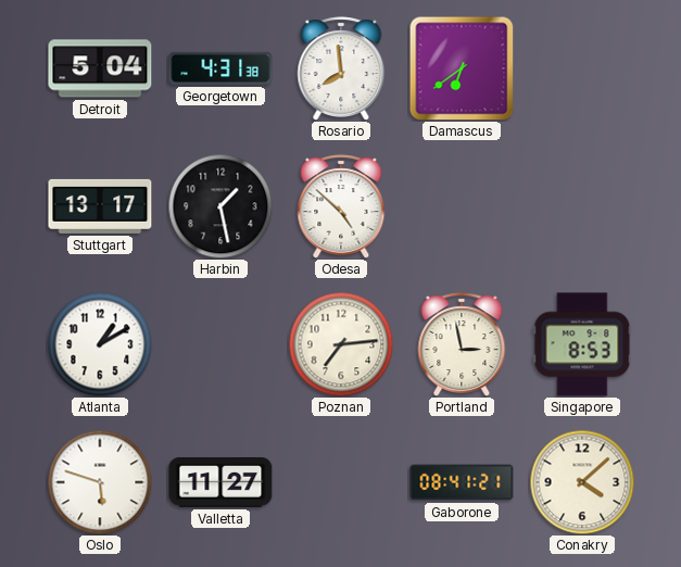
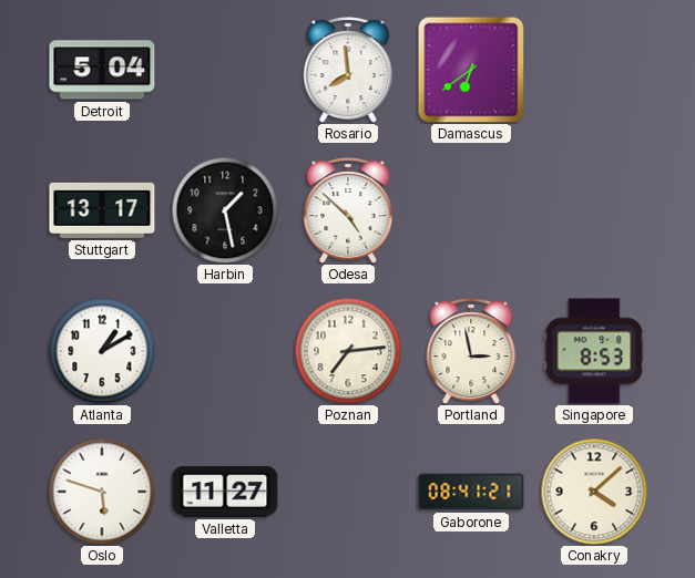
Georgetown: 4:31 -> none
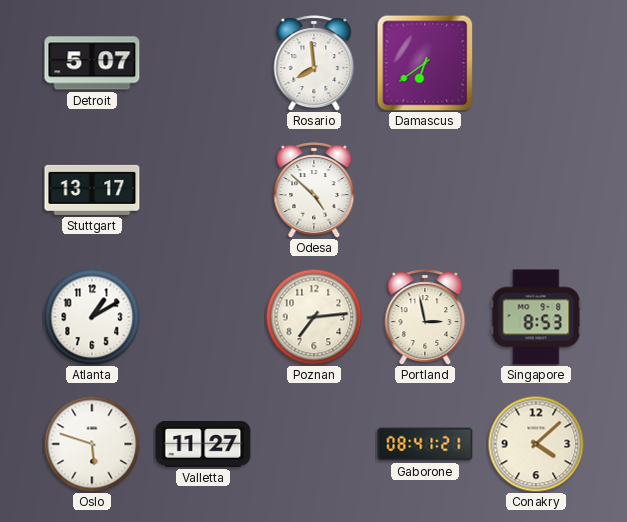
Detroit: 5:04 -> 5:07
Harbin: 1:28 -> none
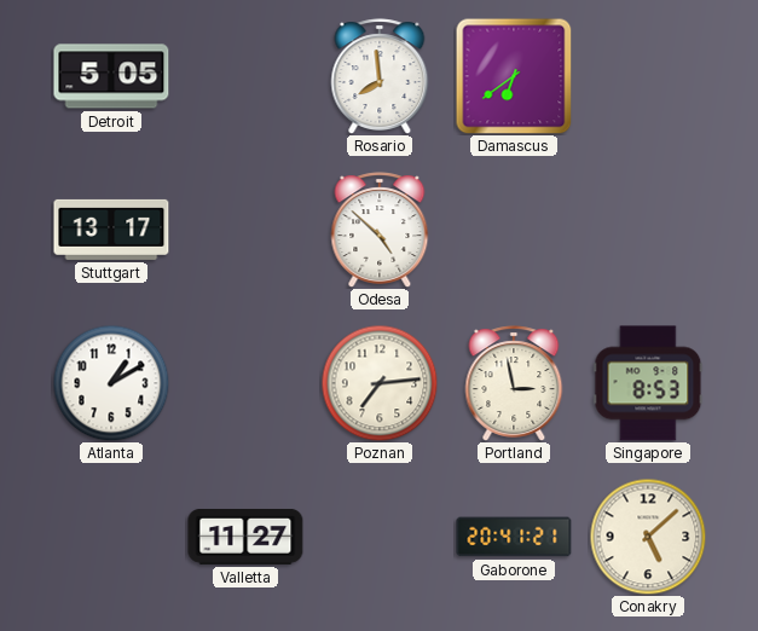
Detroit: 5:07 -> 5:05
Oslo: 5:48 -> none
Gaborone: 08:41 -> 20:41
Conakry: 4:08 -> 5:08
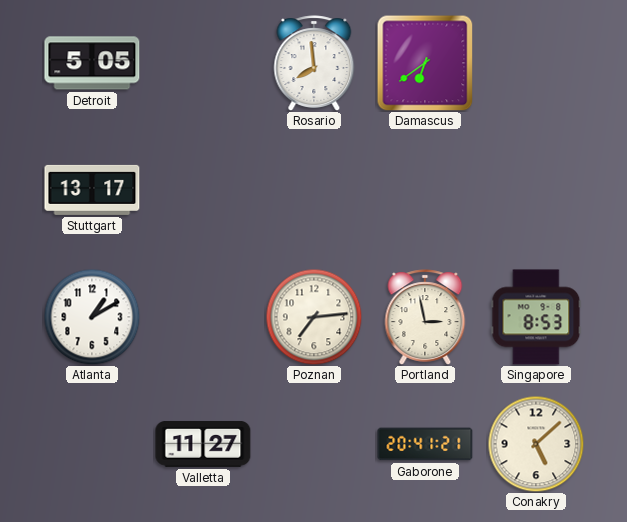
Odesa: 4:52 -> none
